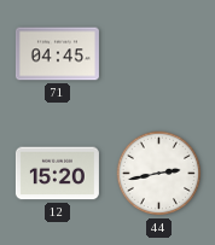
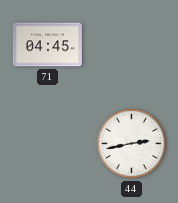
12: 15:20 -> none
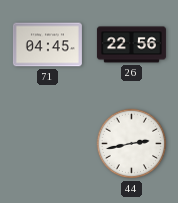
26: none -> 22:56
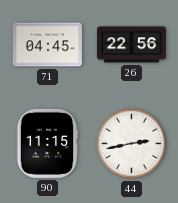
90: none -> 11:15
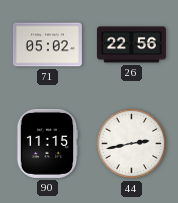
71: 04:45 -> 05:02
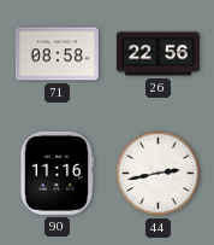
71: 05:02 -> 08:58
90: 11:15 -> 11:16
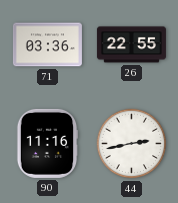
71: 08:58 -> 03:36
26: 22:56 -> 22:55
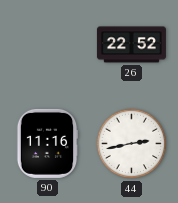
71: 03:36 -> none
26: 22:55 -> 22:52
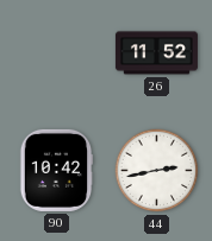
26: 22:52 -> 11:52
90: 11:16 -> 10:42
